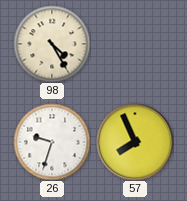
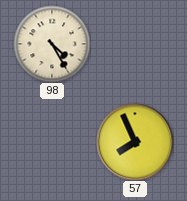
26: 9:33 -> none
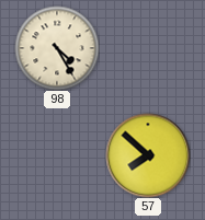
57: 7:56 -> 7:52
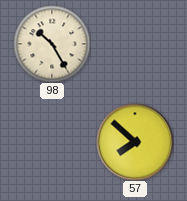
98: 4:25 -> 10:25
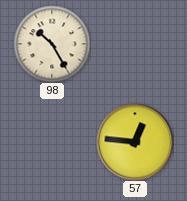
57: 7:52 -> 12:46
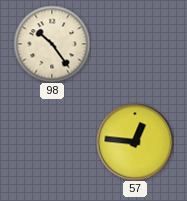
98: 10:25 -> 10:24
